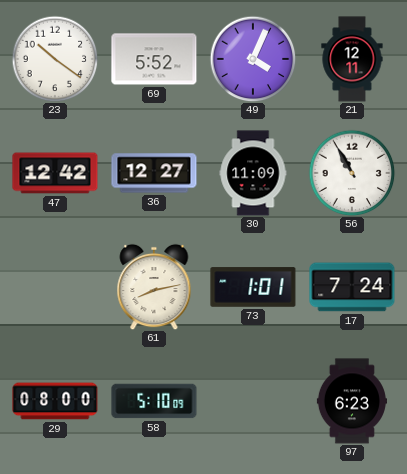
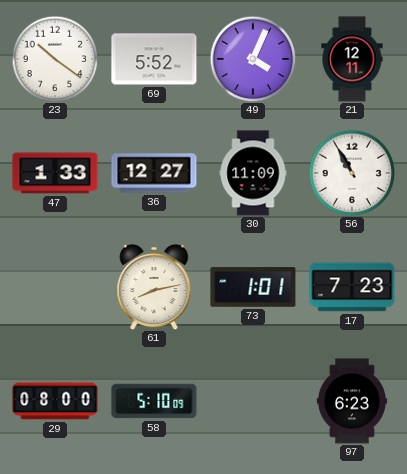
47: 12:42 -> 1:33
17: 7:24 -> 7:23
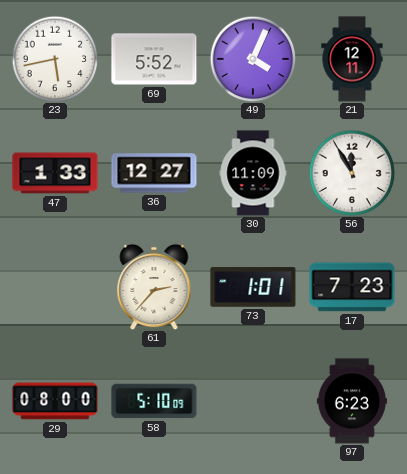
23: 10:21 -> 5:43
56: 10:55 -> 11:55
61: 8:13 -> 2:37
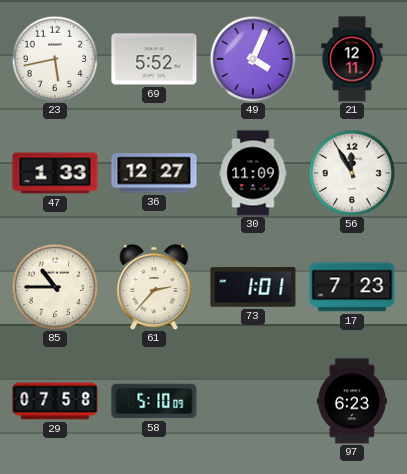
85: none -> 10:45
29: 08:00 -> 07:58
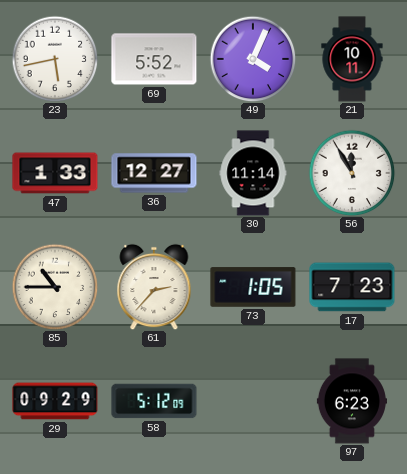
21: 12:11 -> 10:11
30: 11:09 -> 11:14
73: 1:01 -> 1:05
29: 07:58 -> 09:29
58: 5:10 -> 5:12
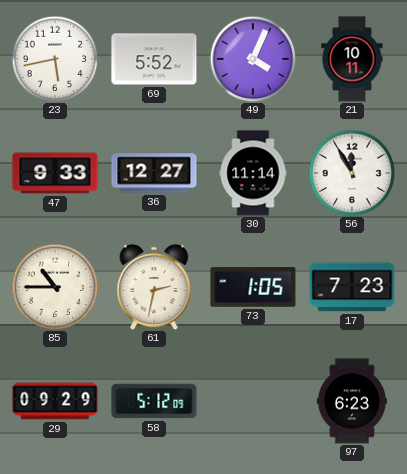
47: 1:33 -> 9:33
61: 2:37 -> 2:32
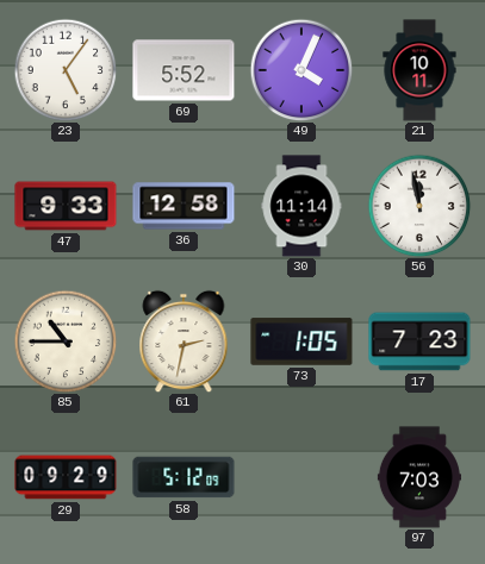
23: 5:43 -> 5:06
36: 12:27 -> 12:58
56: 11:55 -> 11:58
97: 6:23 -> 7:03
